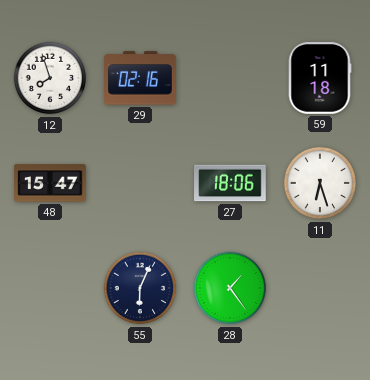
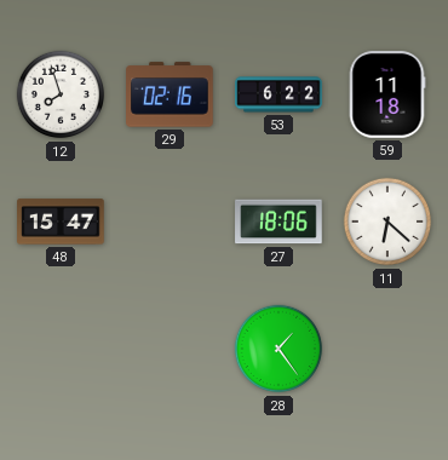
53: none -> 6:22
11: 6:27 -> 6:22
55: 6:04 -> none
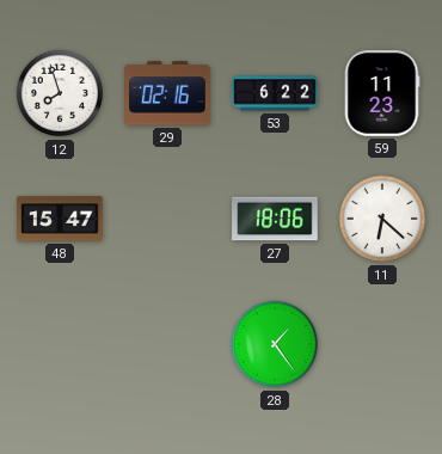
59: 11:18 -> 11:23
